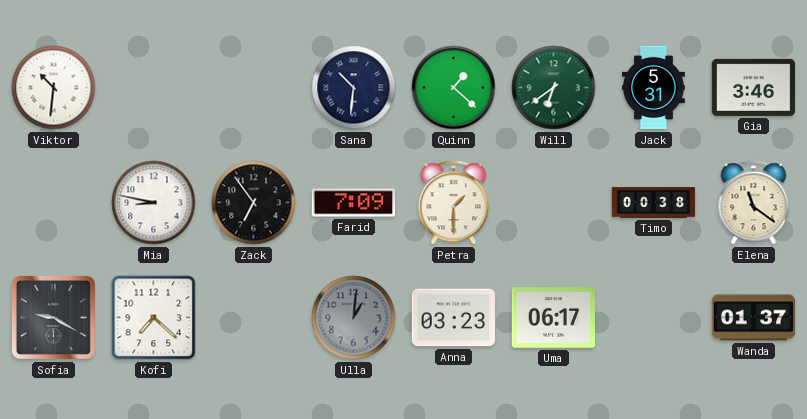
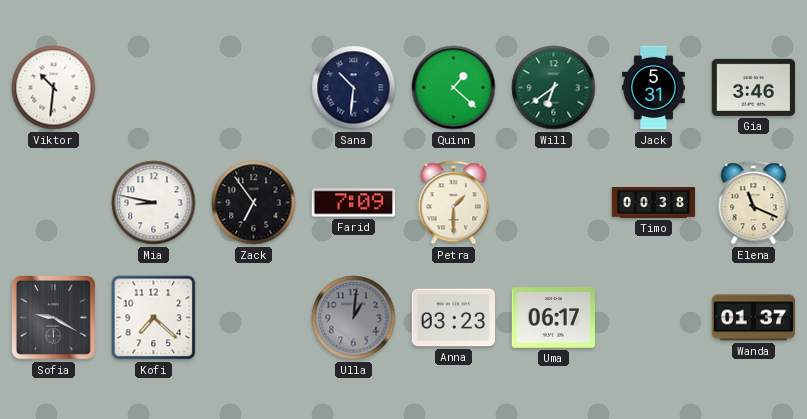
Elena: 11:21 -> 11:19
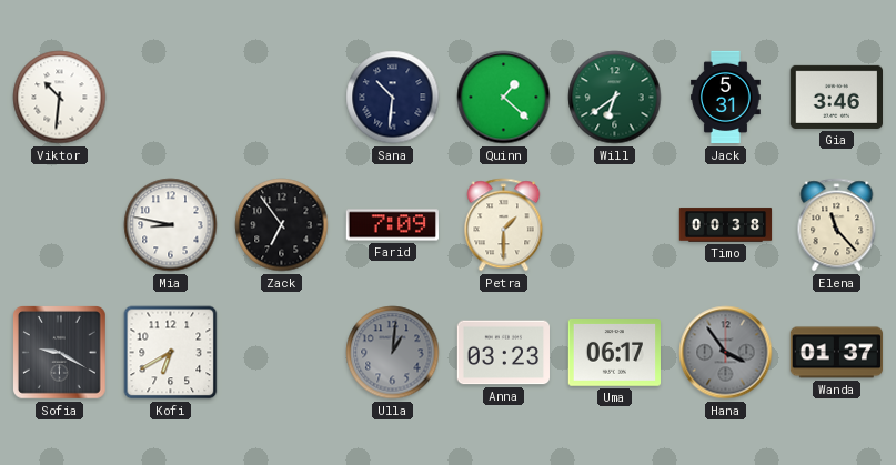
Elena: 11:19 -> 11:23
Kofi: 7:22 -> 6:40
Hana: none -> 3:54
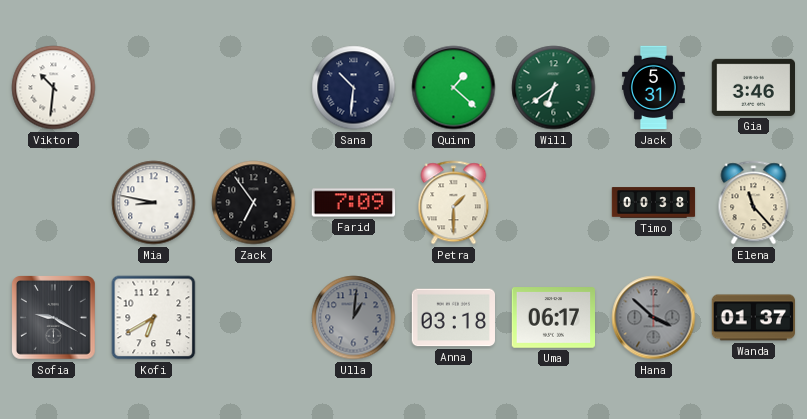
Anna: 03:23 -> 03:18
Hana: 3:54 -> 3:52
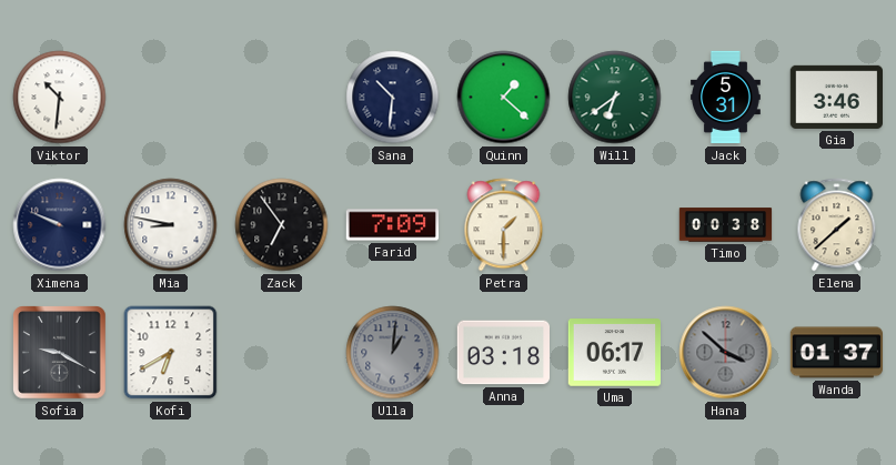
Ximena: none -> 9:49
Elena: 11:23 -> 1:38
